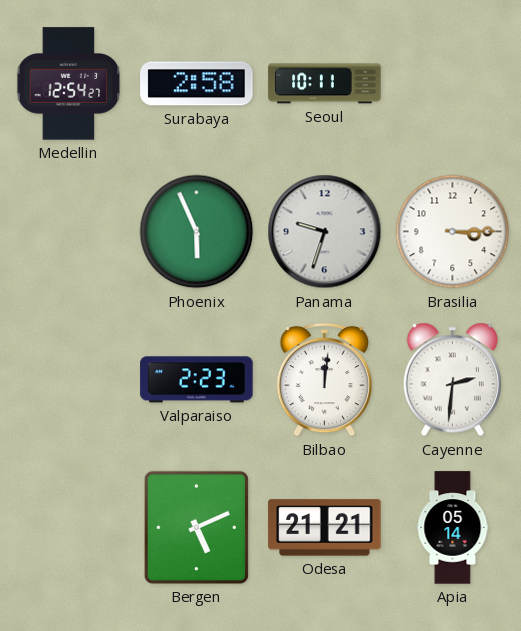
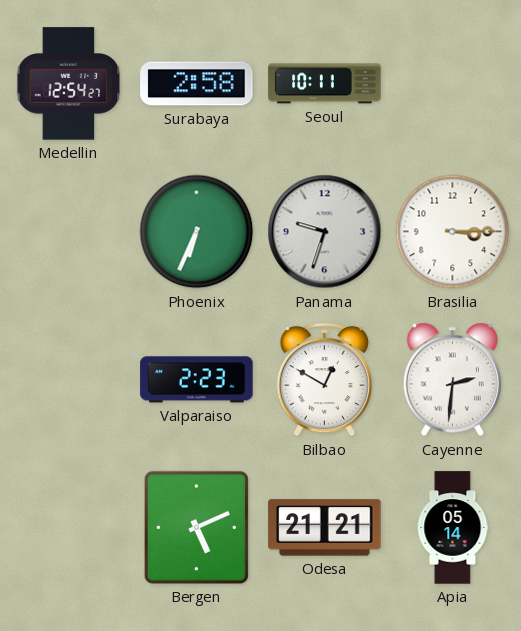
Phoenix: 5:56 -> 6:34
Bilbao: 12:01 -> 12:50
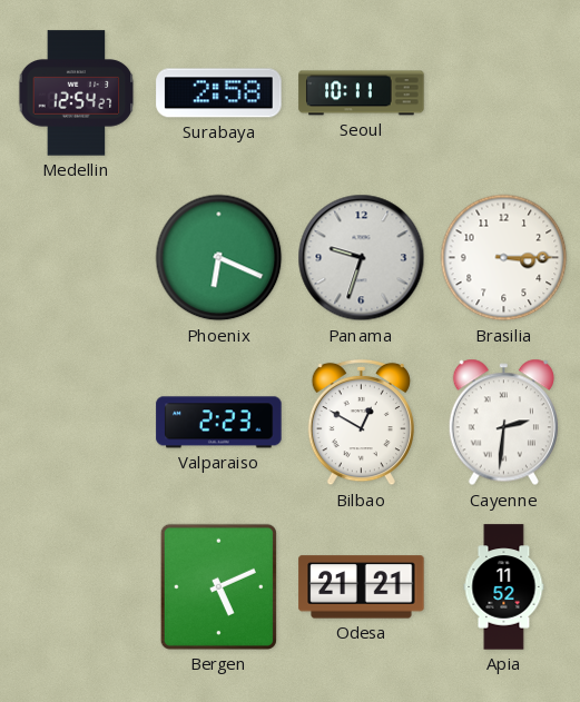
Phoenix: 6:34 -> 6:19
Apia: 05:14 -> 11:52
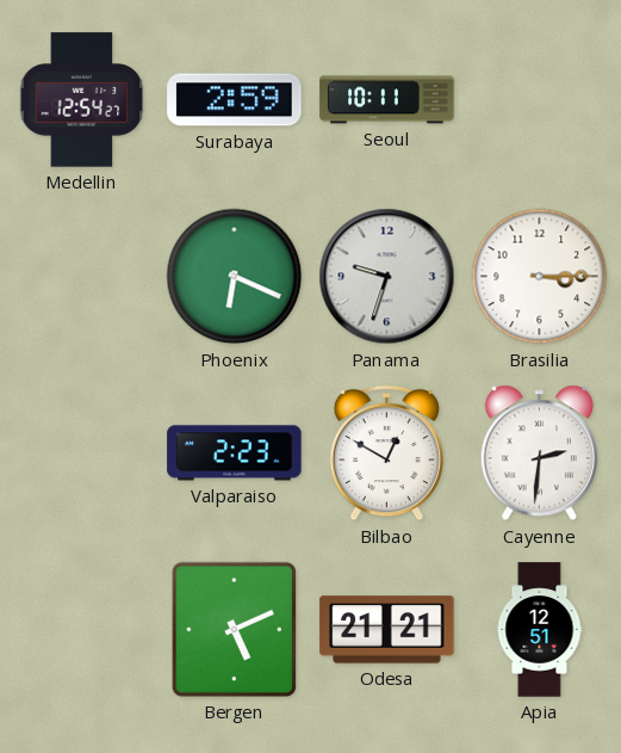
Surabaya: 2:58 -> 2:59
Apia: 11:52 -> 12:51
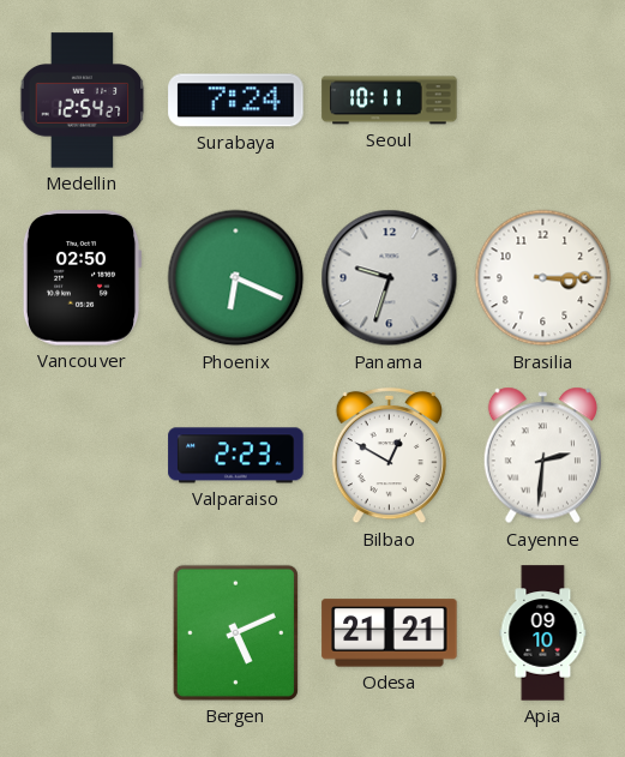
Surabaya: 2:59 -> 7:24
Vancouver: none -> 02:50
Apia: 12:51 -> 09:10
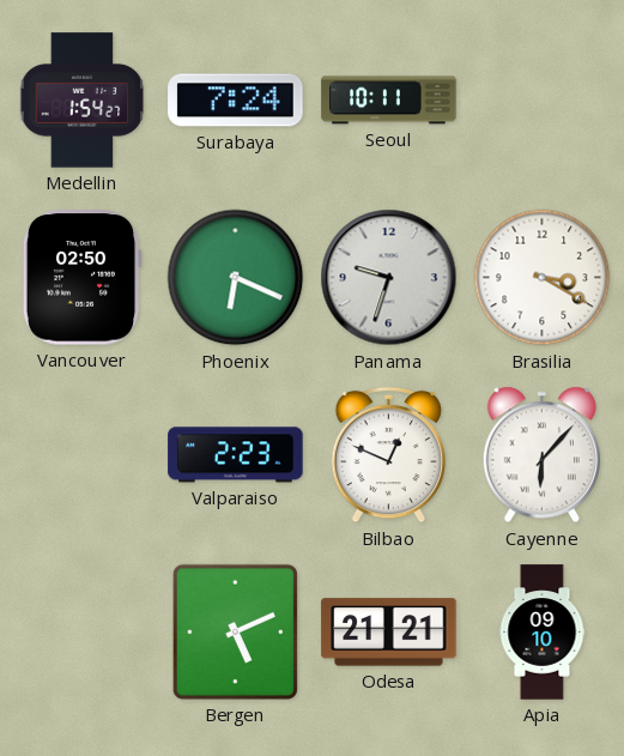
Medellin: 12:54 -> 1:54
Brasilia: 3:15 -> 3:20
Bilbao: 12:50 -> 12:49
Cayenne: 2:31 -> 6:07
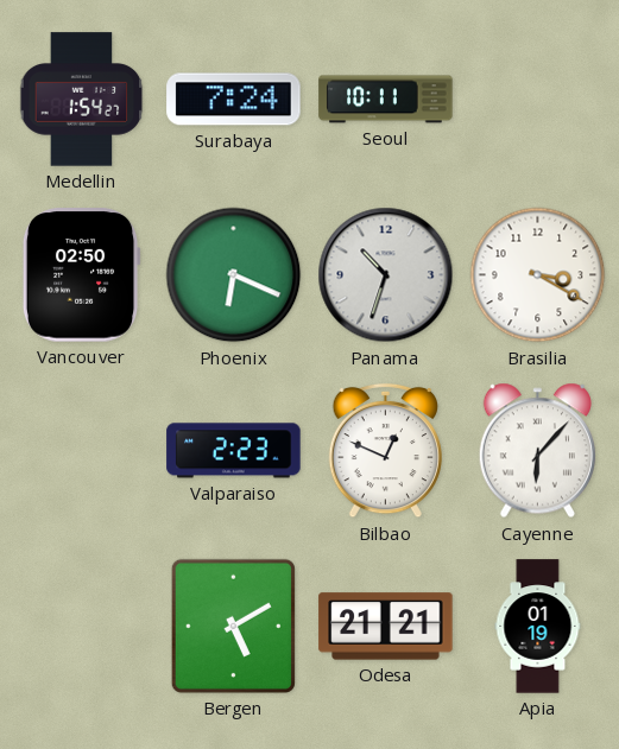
Panama: 9:33 -> 10:33
Bergen: 5:11 -> 5:10
Apia: 09:10 -> 01:19
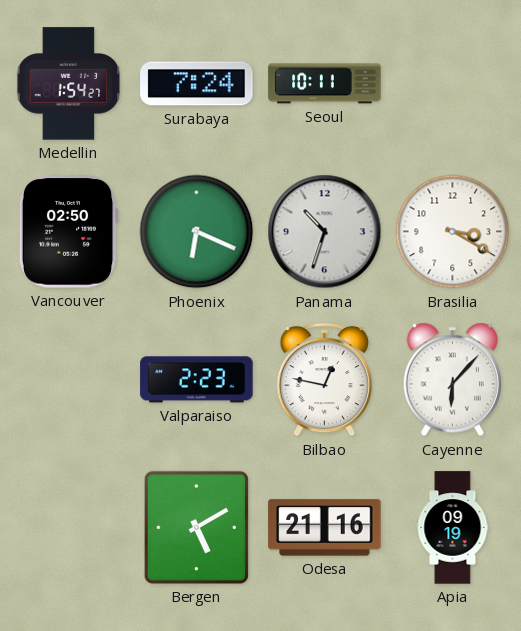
Bilbao: 12:49 -> 12:47
Odesa: 21:21 -> 21:16
Apia: 01:19 -> 09:19
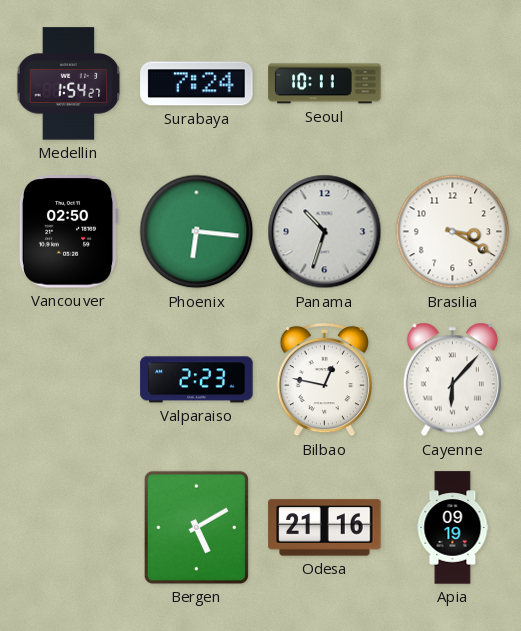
Phoenix: 6:19 -> 6:16
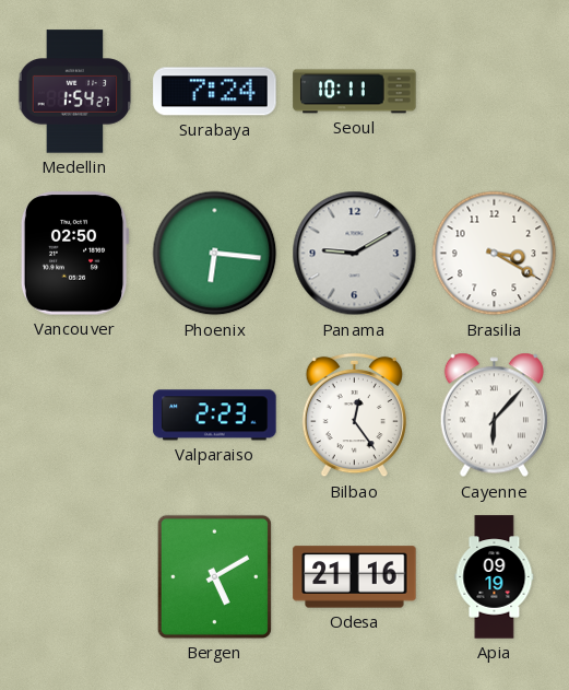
Panama: 10:33 -> 9:10
Bilbao: 12:47 -> 12:24
